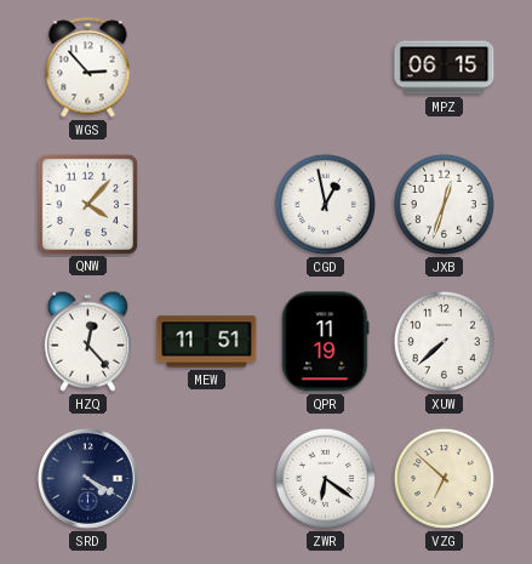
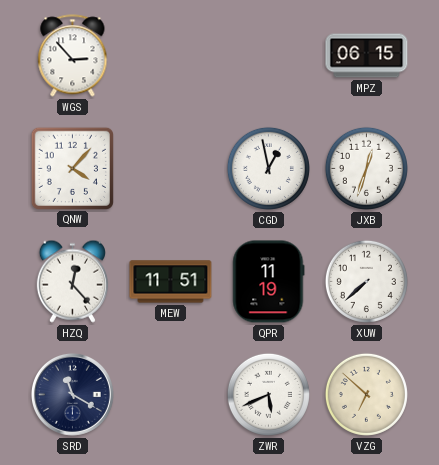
SRD: 4:20 -> 11:20
ZWR: 6:21 -> 5:41
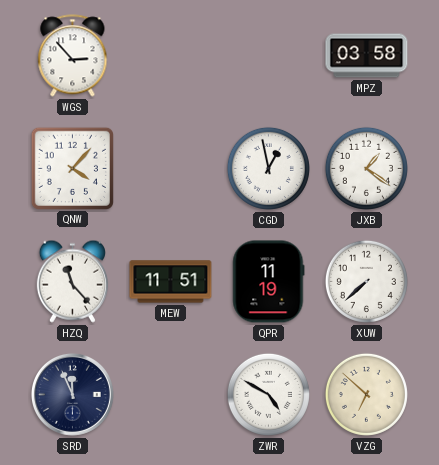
MPZ: 06:15 -> 03:58
JXB: 12:33 -> 1:21
HZQ: 12:23 -> 11:23
SRD: 11:20 -> 11:56
ZWR: 5:41 -> 4:50
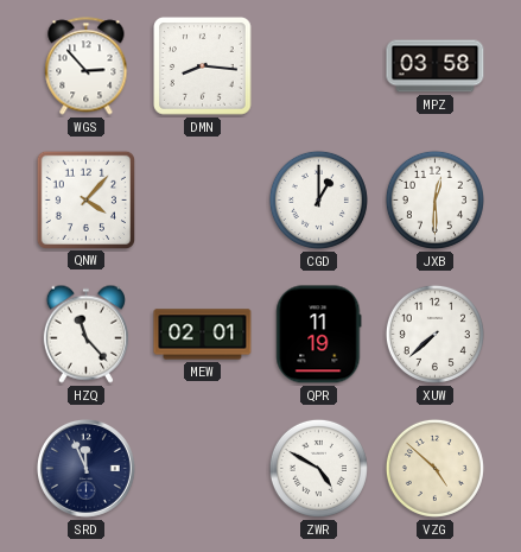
DMN: none -> 8:16
CGD: 12:58 -> 1:00
JXB: 1:21 -> 12:30
MEW: 11:51 -> 02:01
VZG: 6:52 -> 4:52
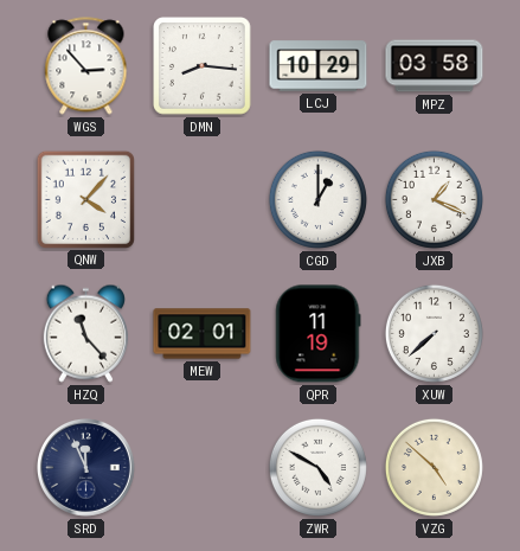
LCJ: none -> 10:29
JXB: 12:30 -> 1:19
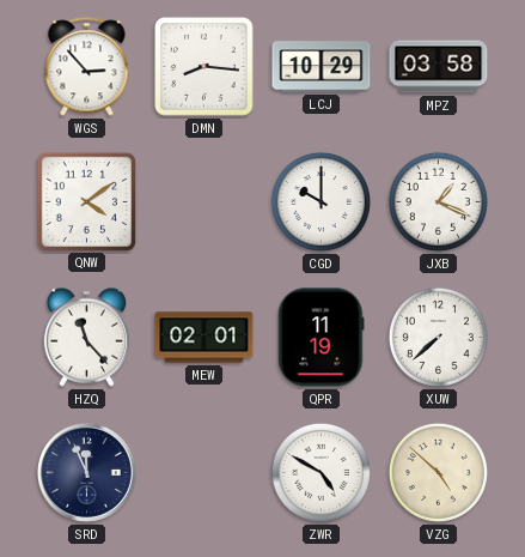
QNW: 4:07 -> 4:09
CGD: 1:00 -> 10:00
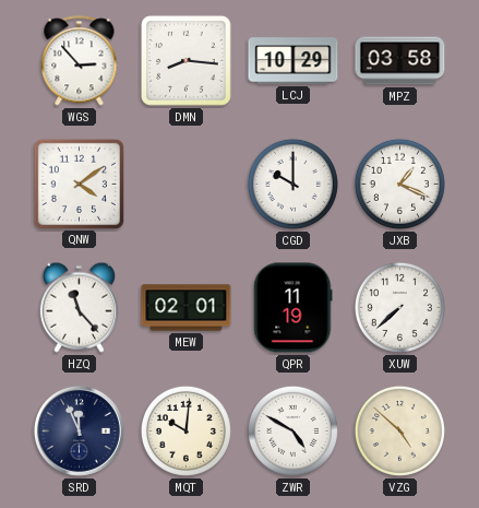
MQT: none -> 10:01
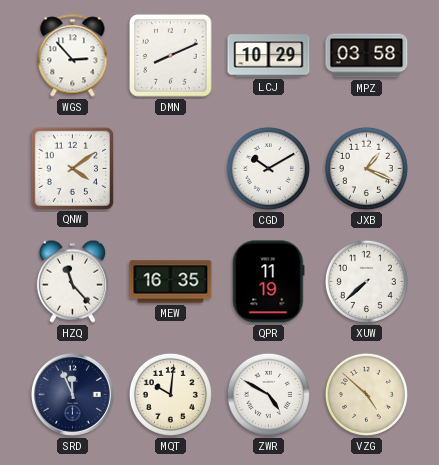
DMN: 8:16 -> 8:11
CGD: 10:00 -> 10:10
MEW: 02:01 -> 16:35
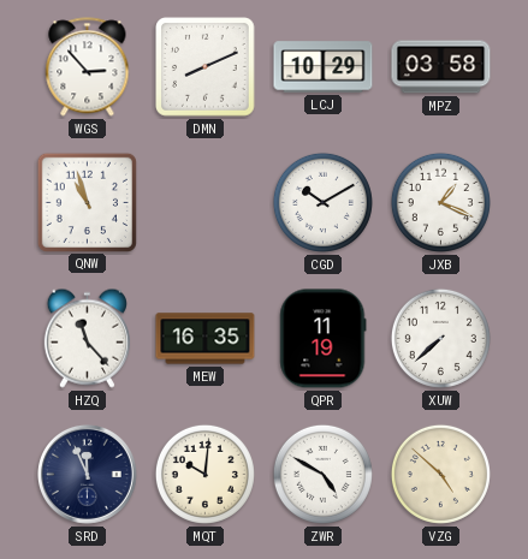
QNW: 4:09 -> 10:57
